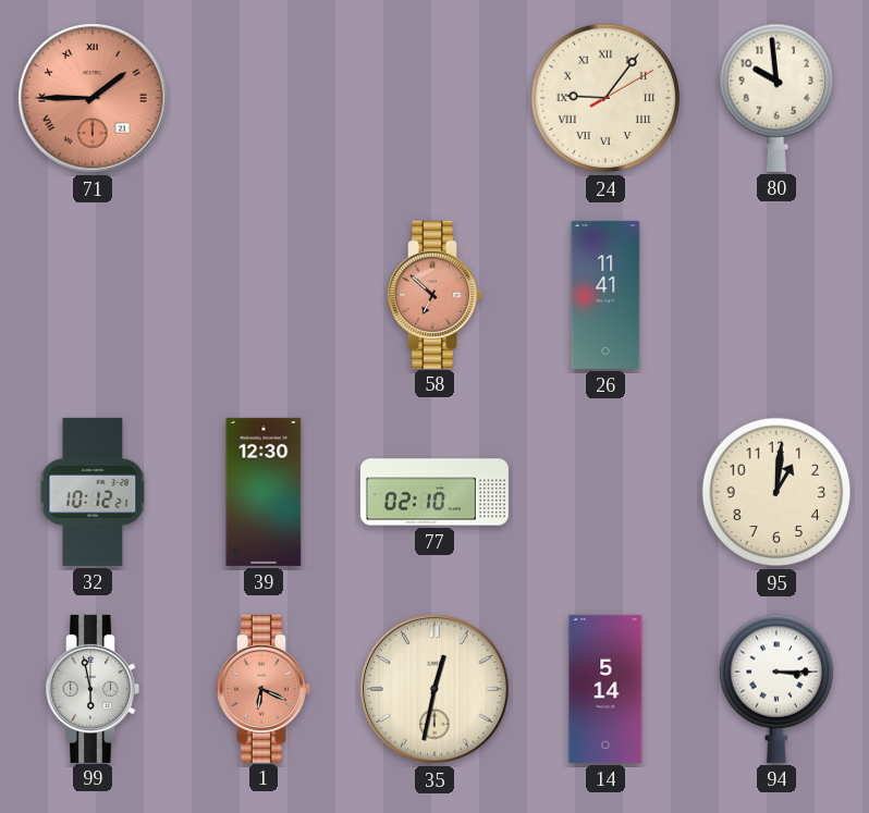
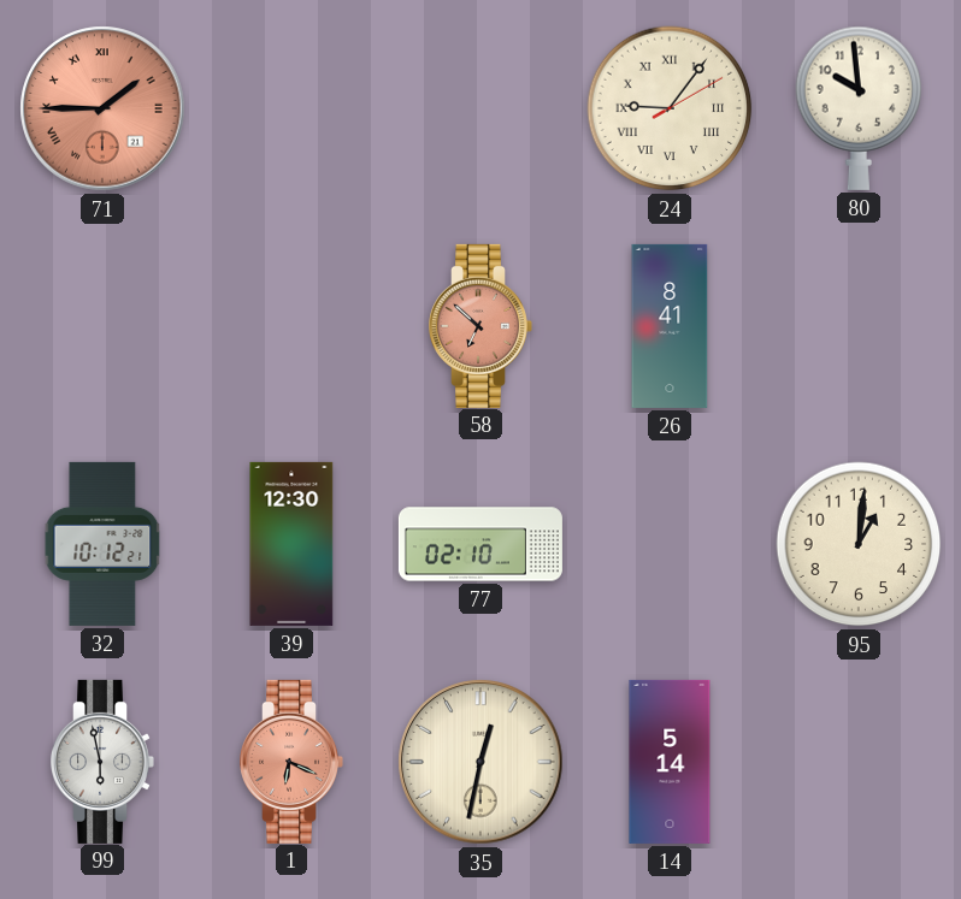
26: 11:41 -> 8:41
94: 3:15 -> none
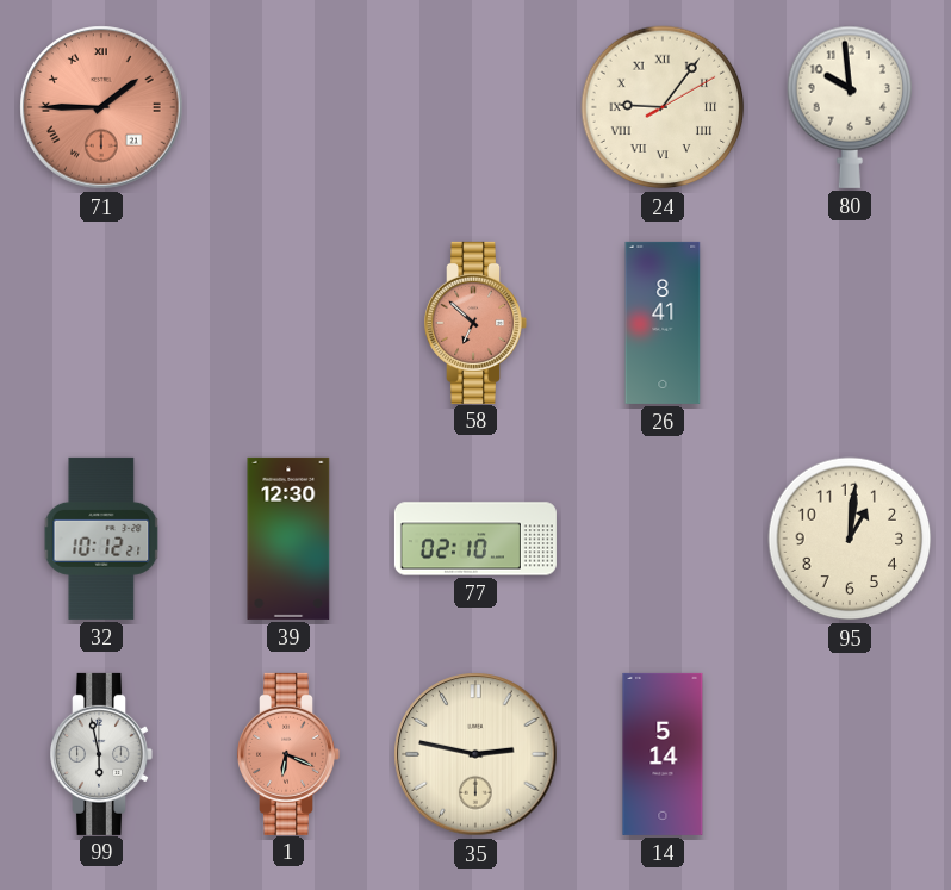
35: 12:32 -> 2:47
